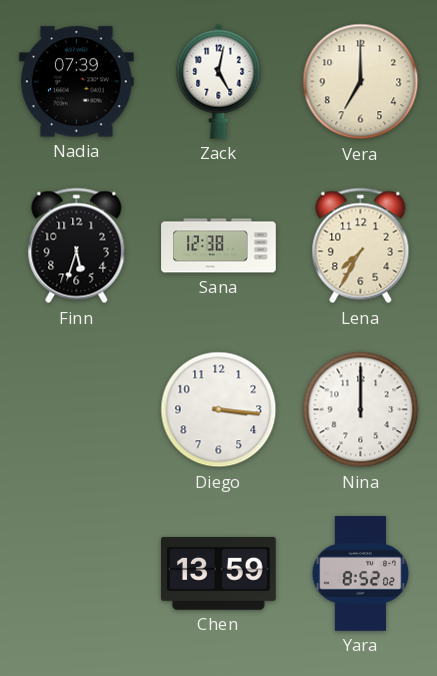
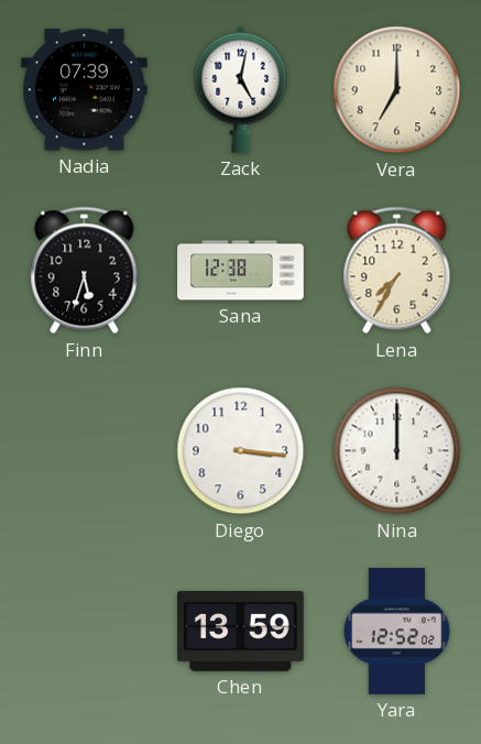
Yara: 8:52 -> 12:52
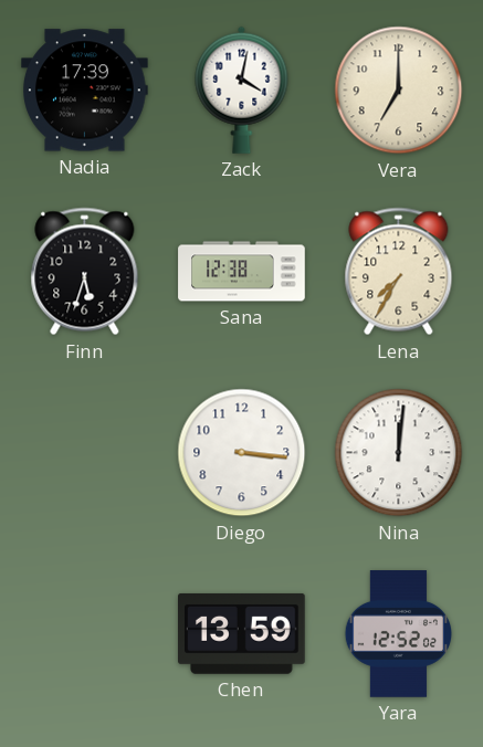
Nadia: 07:39 -> 17:39
Zack: 5:02 -> 4:02
Nina: 12:00 -> 12:01
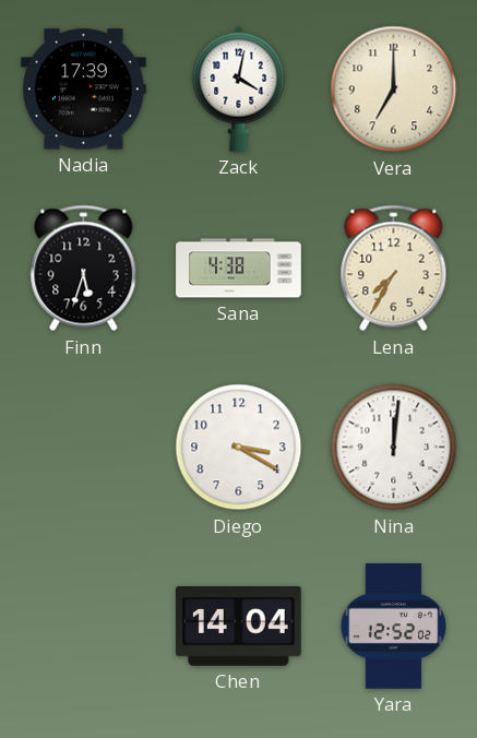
Sana: 12:38 -> 4:38
Diego: 3:16 -> 3:20
Chen: 13:59 -> 14:04
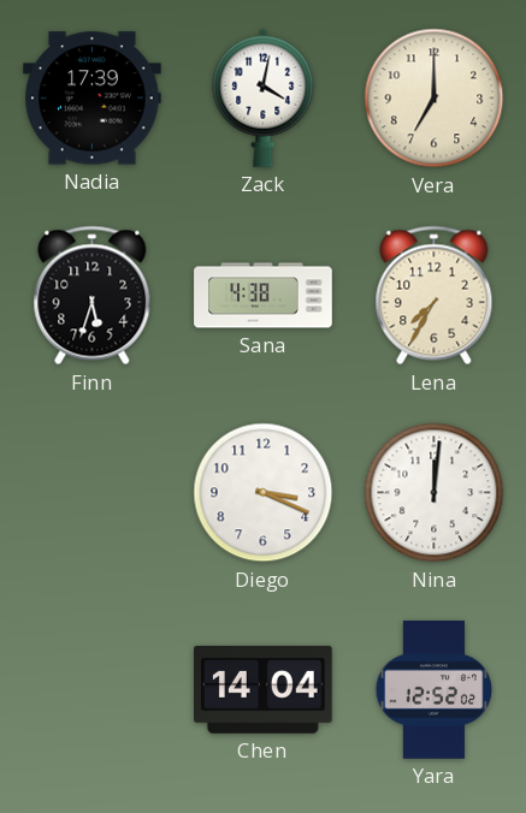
Diego: 3:20 -> 3:19
